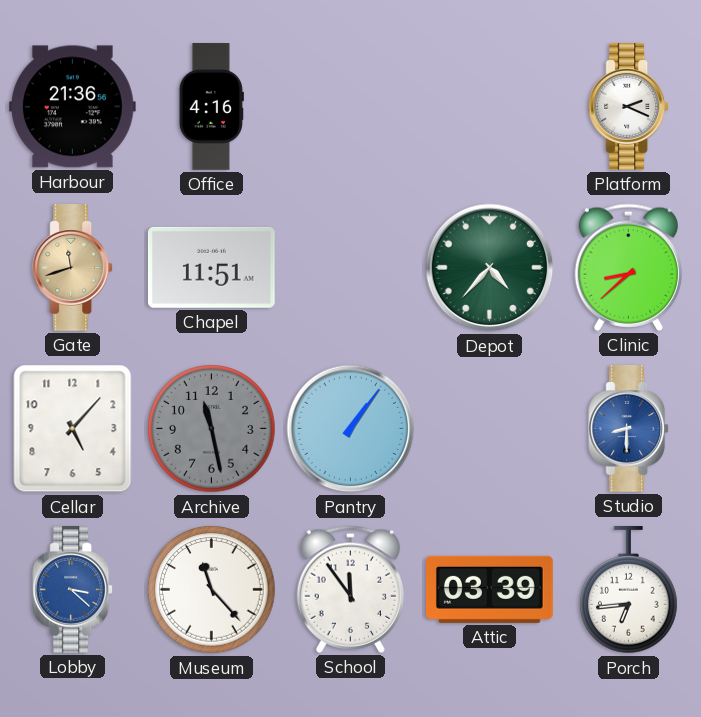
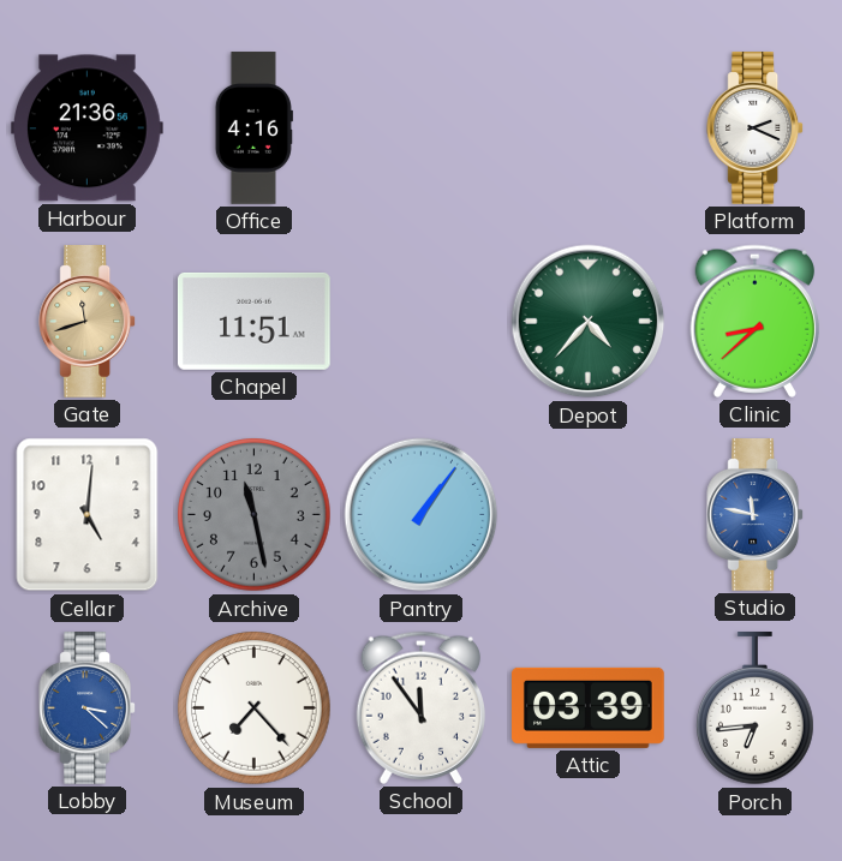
Cellar: 5:07 -> 5:01
Studio: 8:30 -> 11:47
Museum: 11:23 -> 7:23
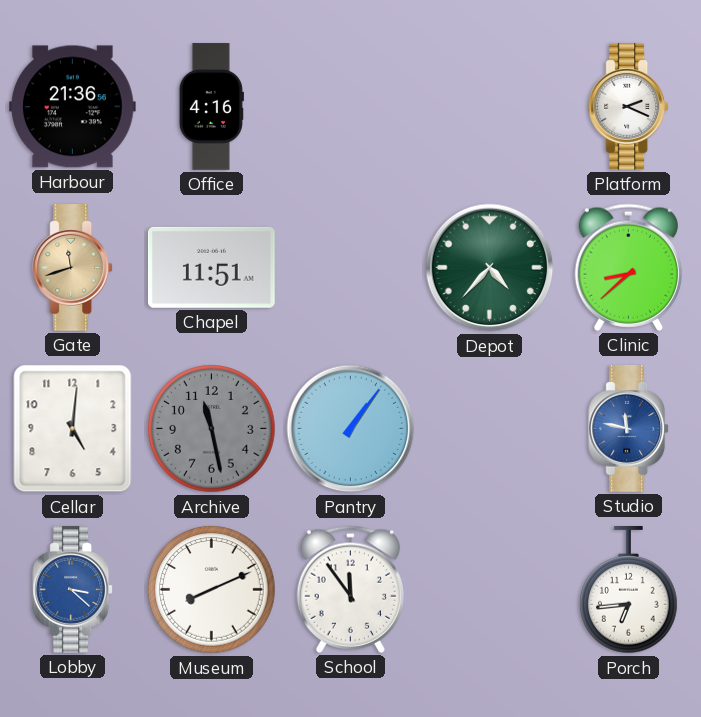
Museum: 7:23 -> 8:11
Attic: 03:39 -> none
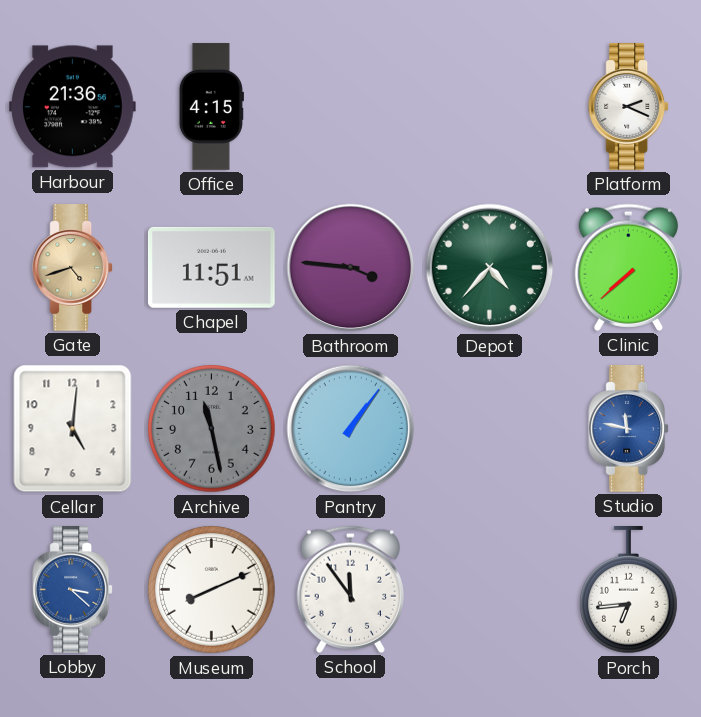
Office: 4:16 -> 4:15
Gate: 11:42 -> 4:42
Bathroom: none -> 3:46
Clinic: 8:38 -> 7:38
